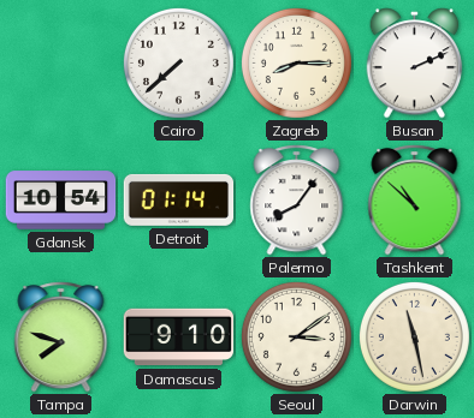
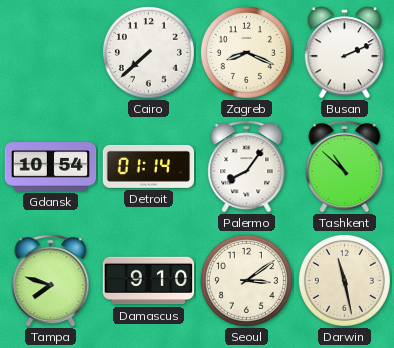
Zagreb: 8:15 -> 8:19
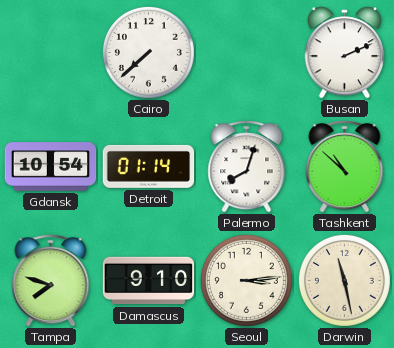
Zagreb: 8:19 -> none
Palermo: 8:06 -> 8:03
Seoul: 3:09 -> 3:14
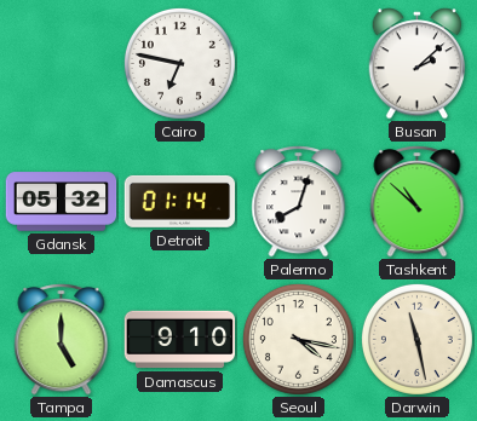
Cairo: 7:38 -> 6:47
Busan: 2:11 -> 2:08
Gdansk: 10:54 -> 05:32
Tampa: 7:48 -> 5:00
Seoul: 3:14 -> 4:17
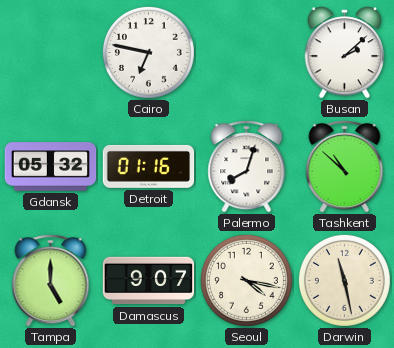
Detroit: 01:14 -> 01:16
Damascus: 9:10 -> 9:07
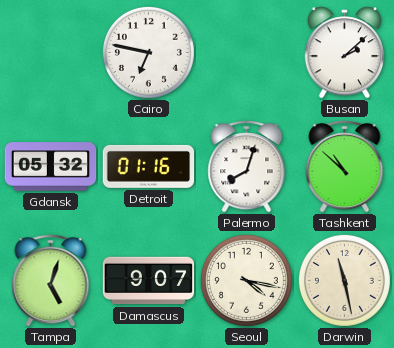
Tampa: 5:00 -> 5:03
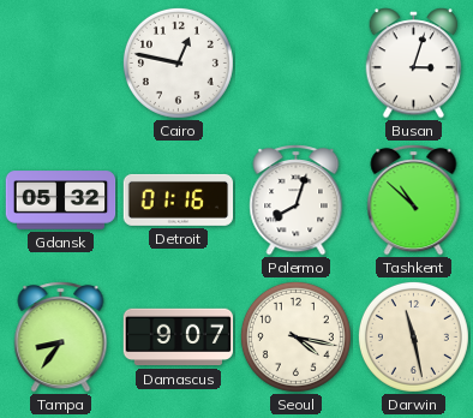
Cairo: 6:47 -> 12:47
Busan: 2:08 -> 3:03
Tampa: 5:03 -> 8:36
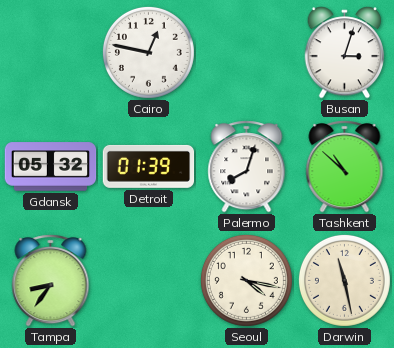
Detroit: 01:16 -> 01:39
Damascus: 9:07 -> none
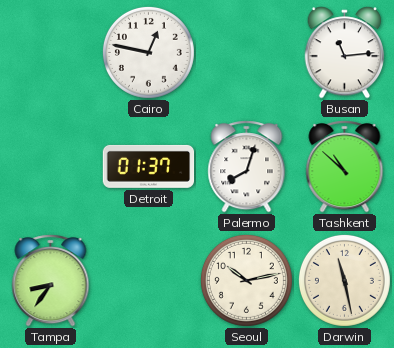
Busan: 3:03 -> 11:14
Gdansk: 05:32 -> none
Detroit: 01:39 -> 01:37
Seoul: 4:17 -> 10:13
